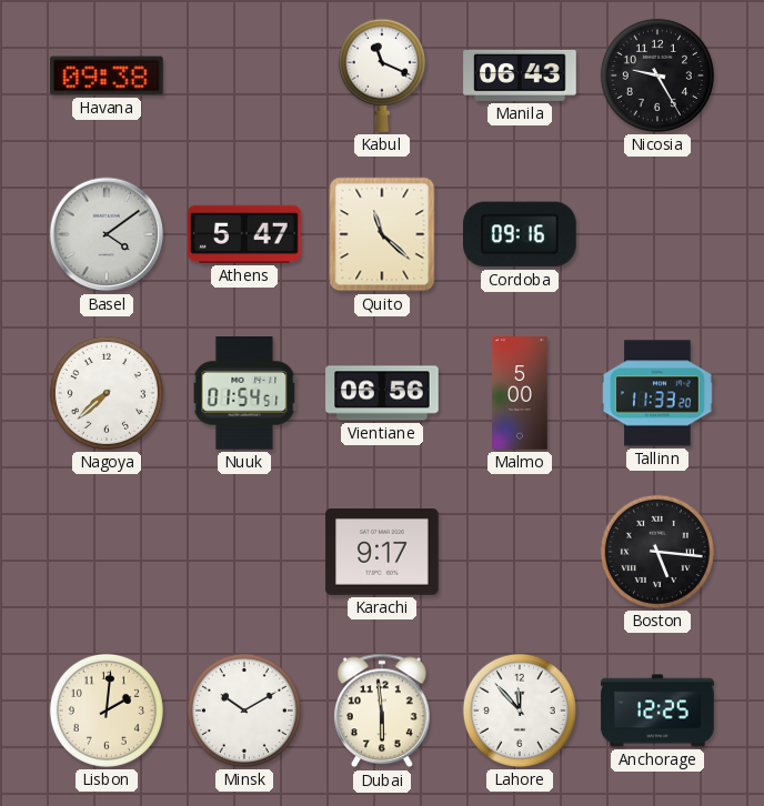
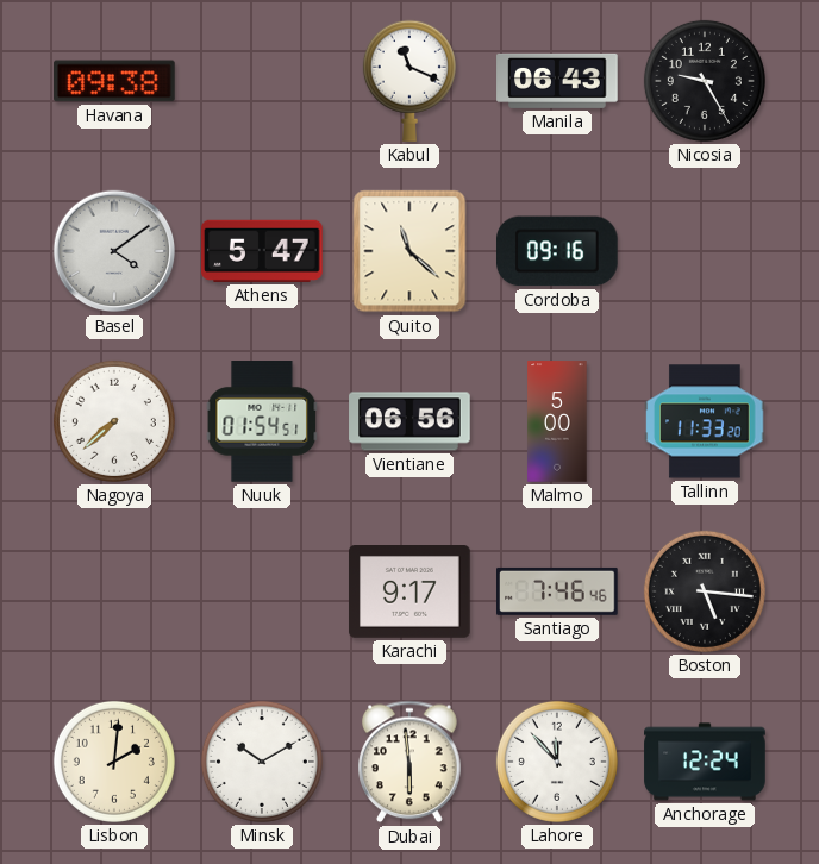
Santiago: none -> 7:46
Anchorage: 12:25 -> 12:24
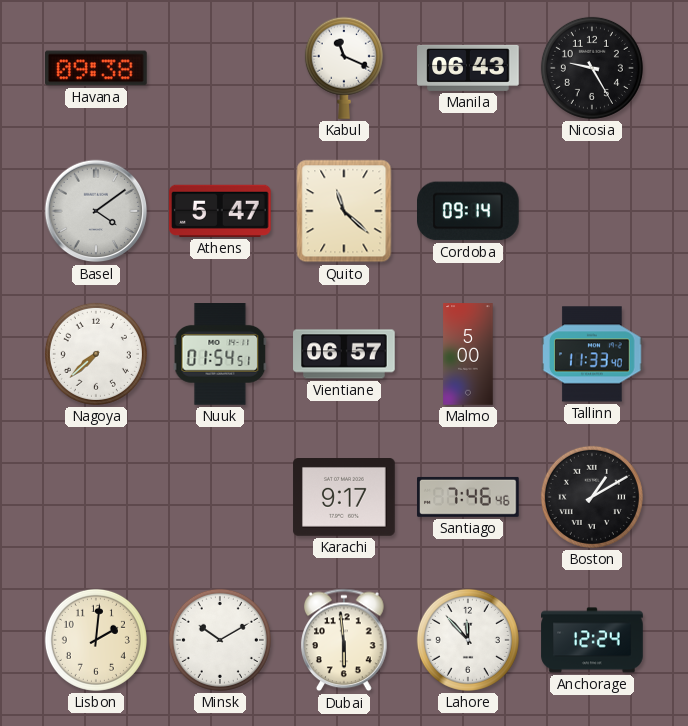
Cordoba: 09:16 -> 09:14
Vientiane: 06:56 -> 06:57
Tallinn: 11:33:20 -> 11:33:40
Boston: 5:16 -> 1:10
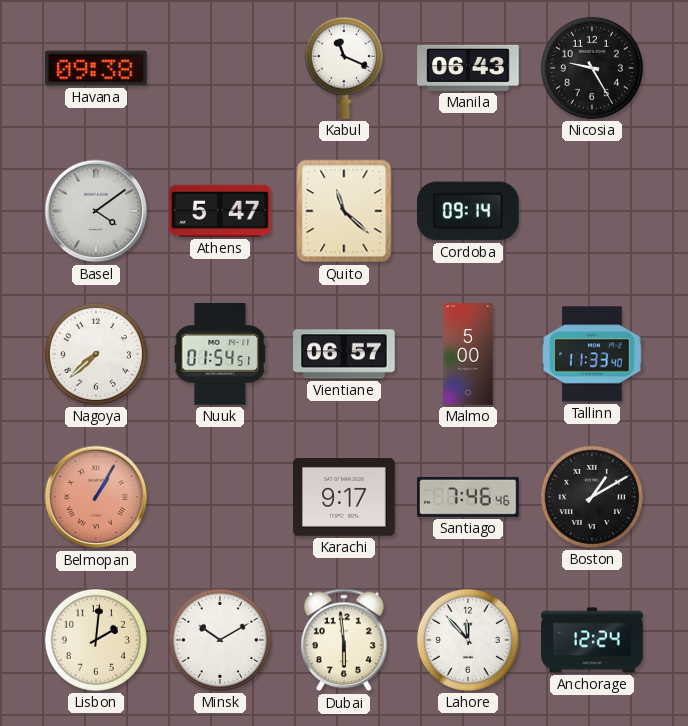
Belmopan: none -> 1:05
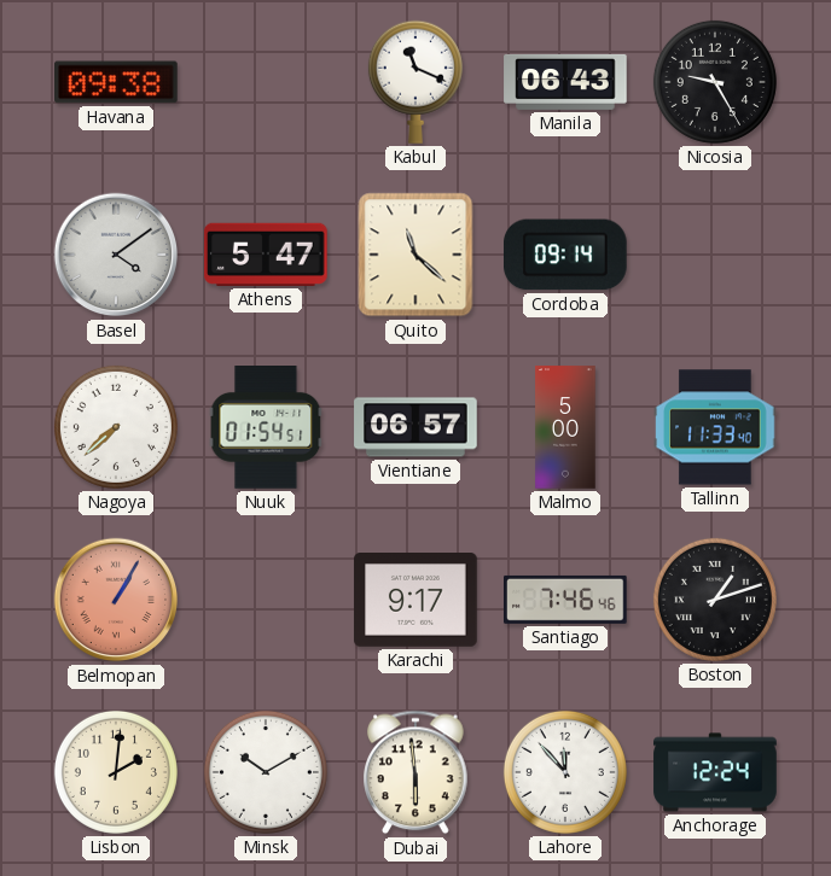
Boston: 1:10 -> 1:12
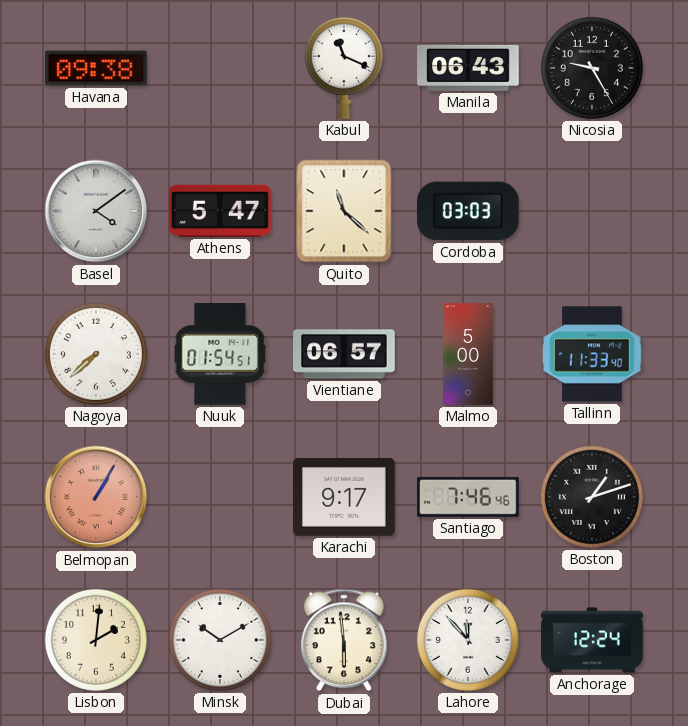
Cordoba: 09:14 -> 03:03
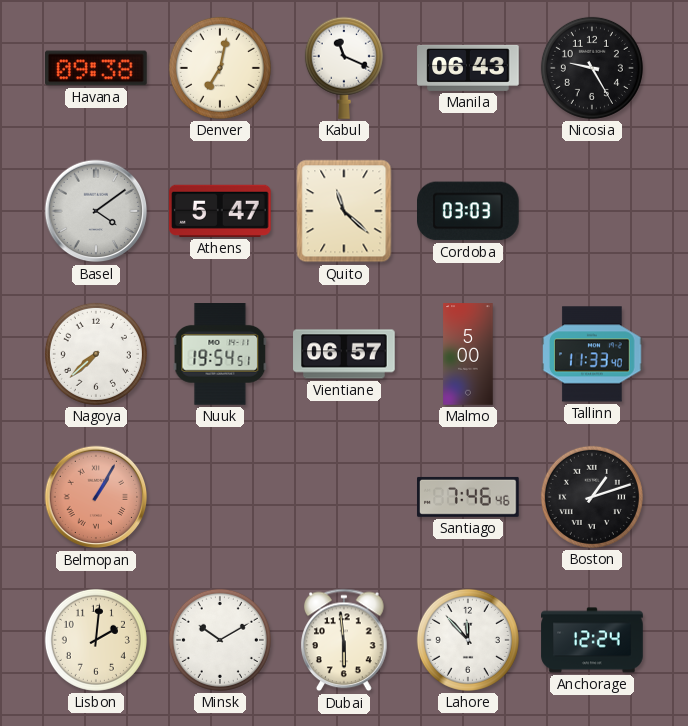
Denver: none -> 7:02
Nuuk: 01:54 -> 19:54
Karachi: 9:17 -> none
